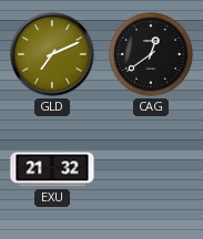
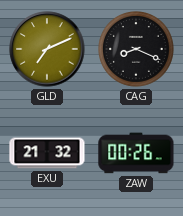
CAG: 12:39 -> 8:19
ZAW: none -> 00:26
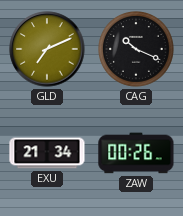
CAG: 8:19 -> 10:19
EXU: 21:32 -> 21:34
